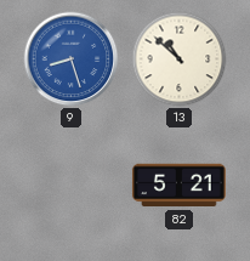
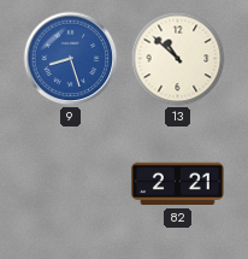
82: 5:21 -> 2:21
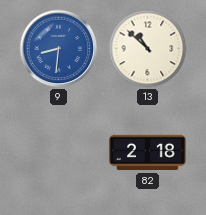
9: 8:27 -> 8:31
82: 2:21 -> 2:18
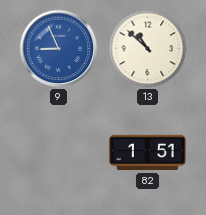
9: 8:31 -> 8:56
82: 2:18 -> 1:51
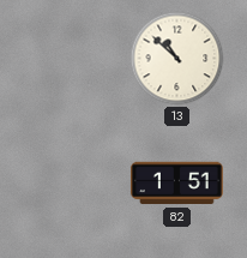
9: 8:56 -> none
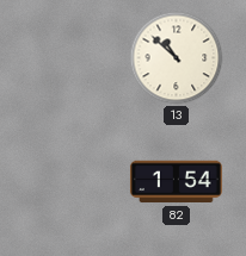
82: 1:51 -> 1:54
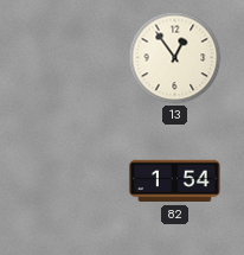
13: 10:52 -> 12:54
